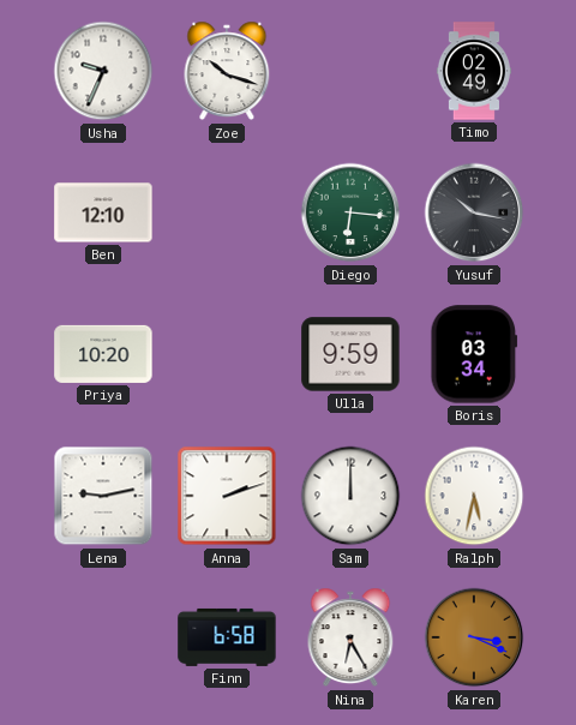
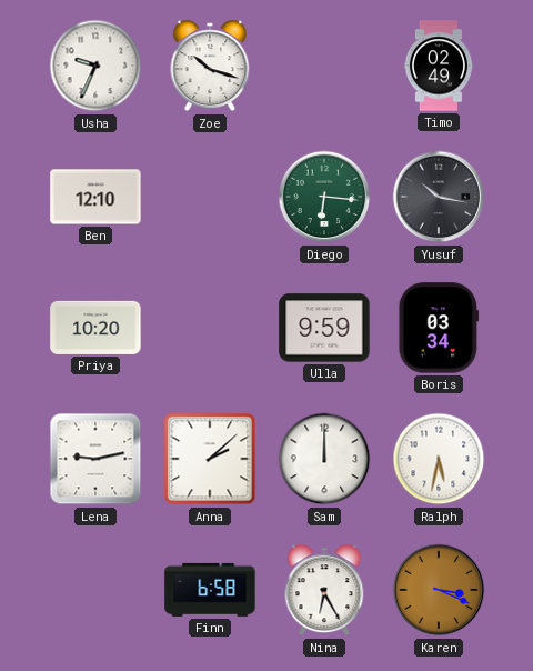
Anna: 2:12 -> 2:08
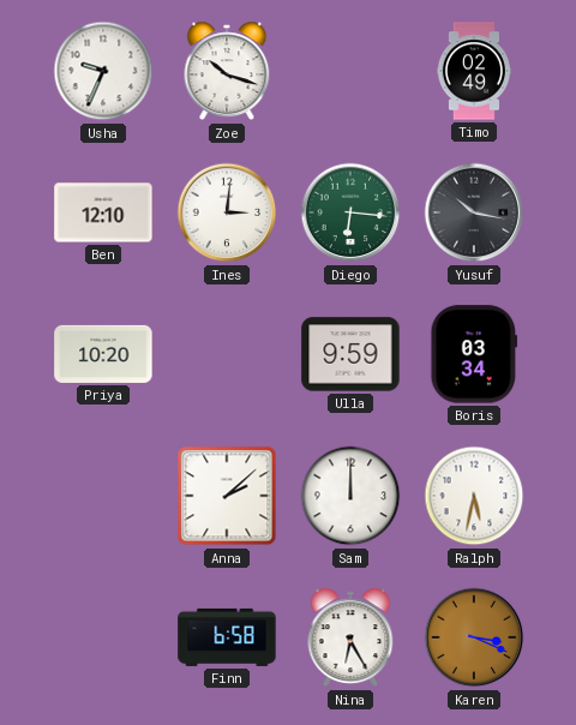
Ines: none -> 3:01
Lena: 9:13 -> none
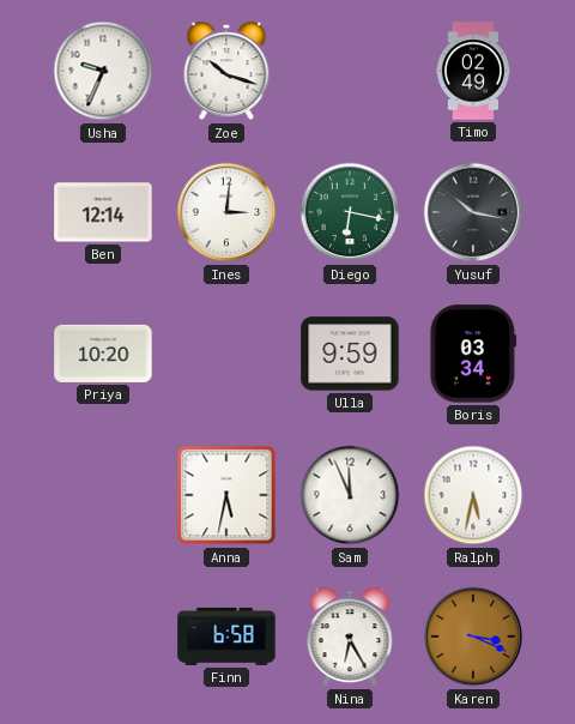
Ben: 12:10 -> 12:14
Diego: 6:16 -> 6:17
Anna: 2:08 -> 5:32
Sam: 12:00 -> 11:56
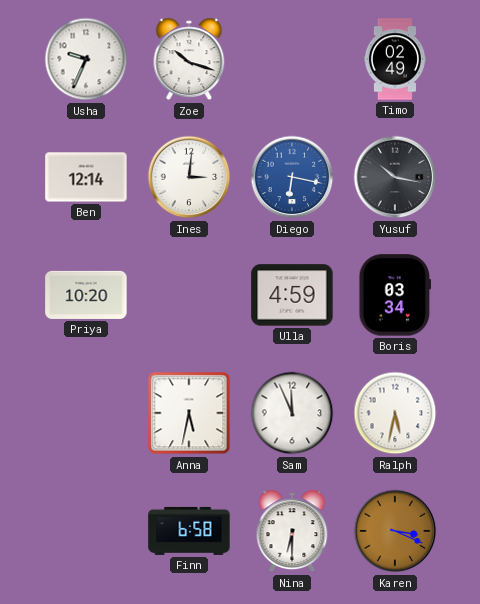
Diego dial: green -> blue
Ulla: 9:59 -> 4:59
Nina: 6:25 -> 6:30
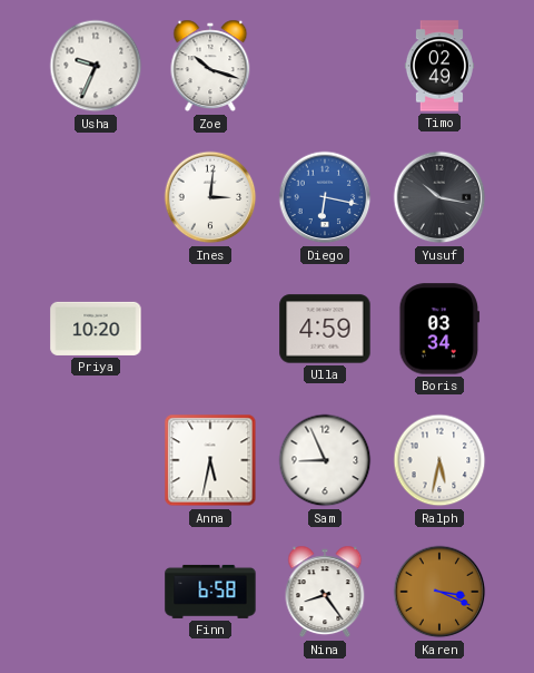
Ben: 12:14 -> none
Sam: 11:56 -> 8:56
Nina: 6:30 -> 8:24
